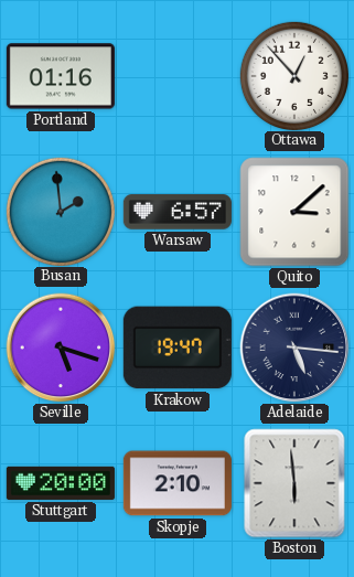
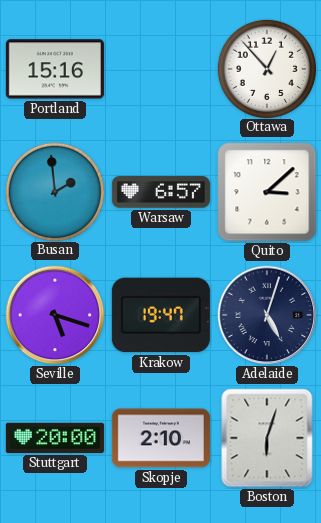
Portland: 01:16 -> 15:16
Adelaide: 5:16 -> 5:03
Boston: 5:59 -> 6:03
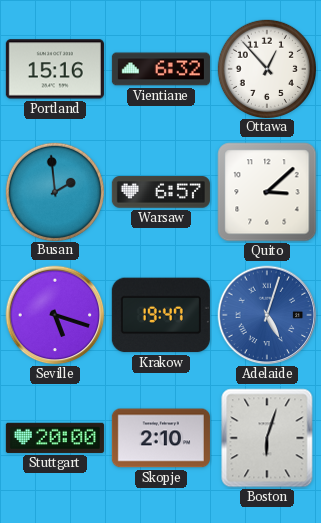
Vientiane: none -> 6:32
Adelaide dial: navy -> blue
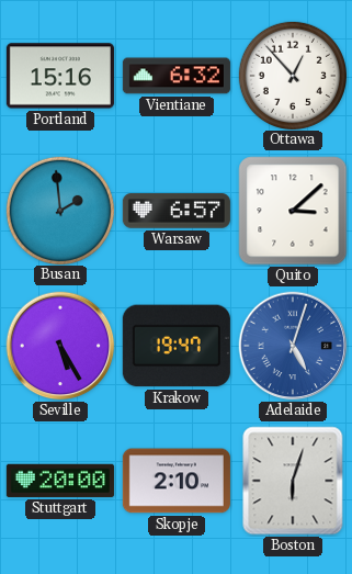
Seville: 5:18 -> 5:25
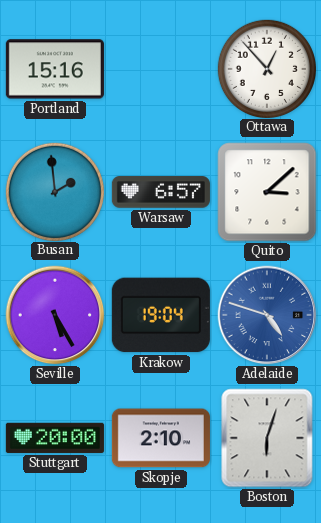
Vientiane: 6:32 -> none
Krakow: 19:47 -> 19:04
Adelaide: 5:03 -> 4:48
